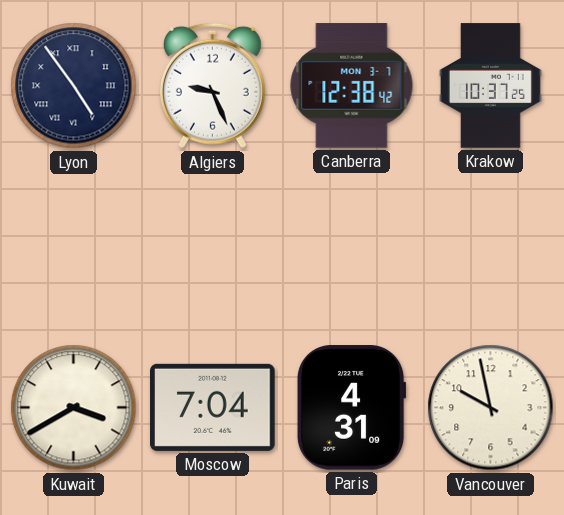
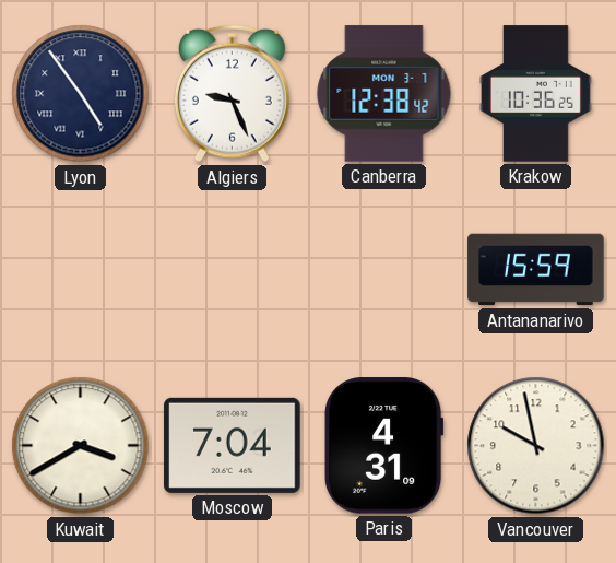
Krakow: 10:37 -> 10:36
Antananarivo: none -> 15:59
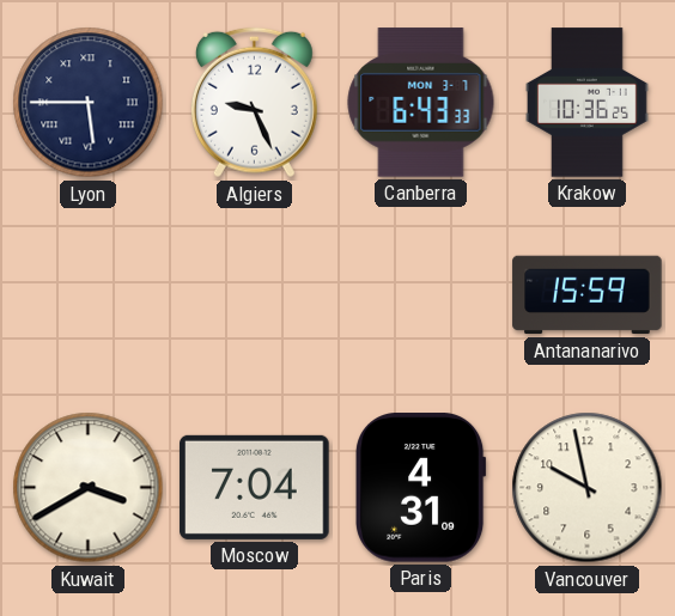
Lyon: 4:54 -> 5:45
Canberra: 12:38 -> 6:43
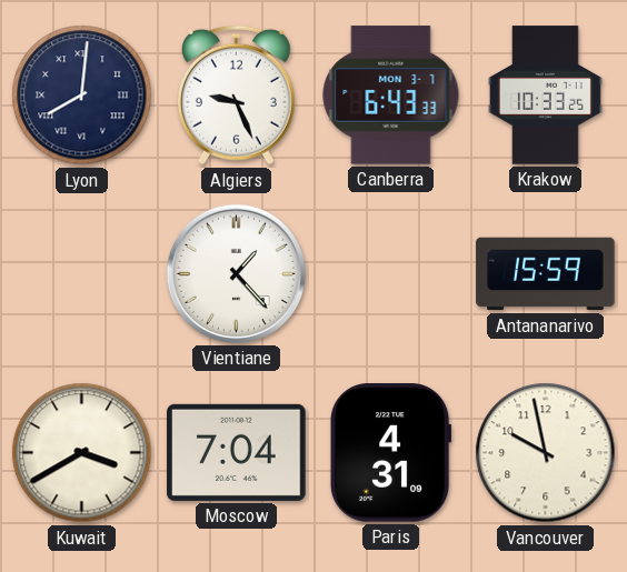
Lyon: 5:45 -> 8:01
Krakow: 10:36 -> 10:33
Vientiane: none -> 1:23
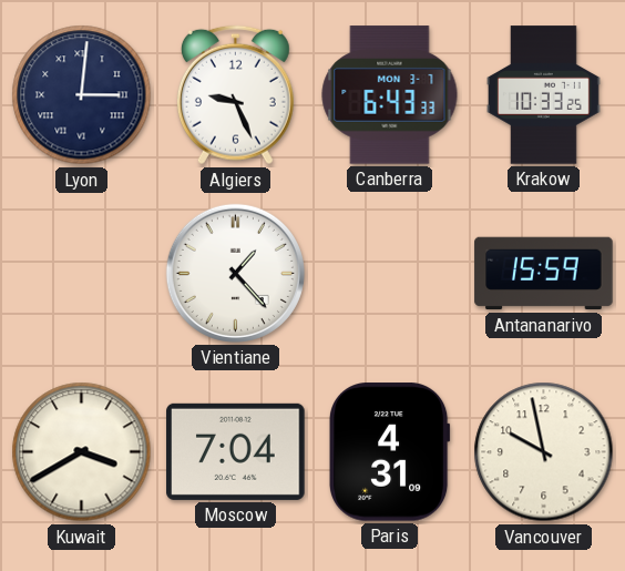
Lyon: 8:01 -> 3:01
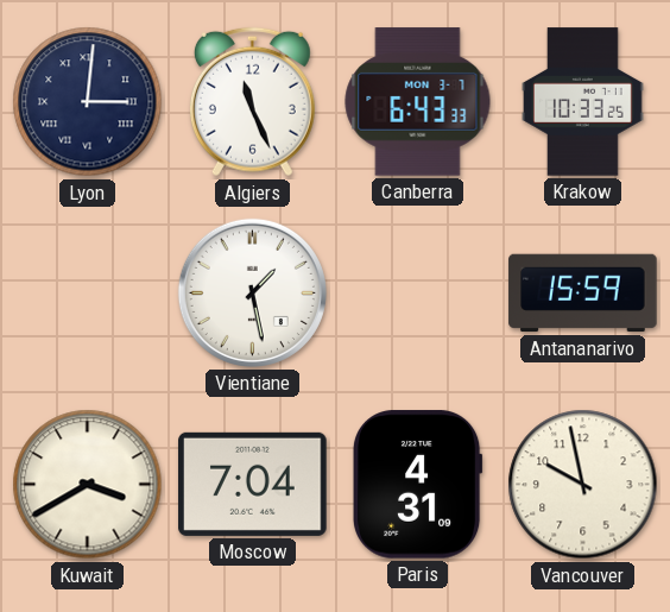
Algiers: 9:26 -> 11:26
Vientiane: 1:23 -> 1:28
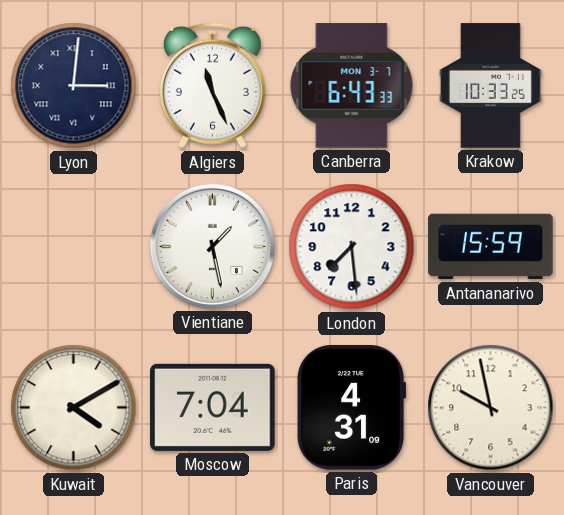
London: none -> 7:29
Kuwait: 3:40 -> 4:10
